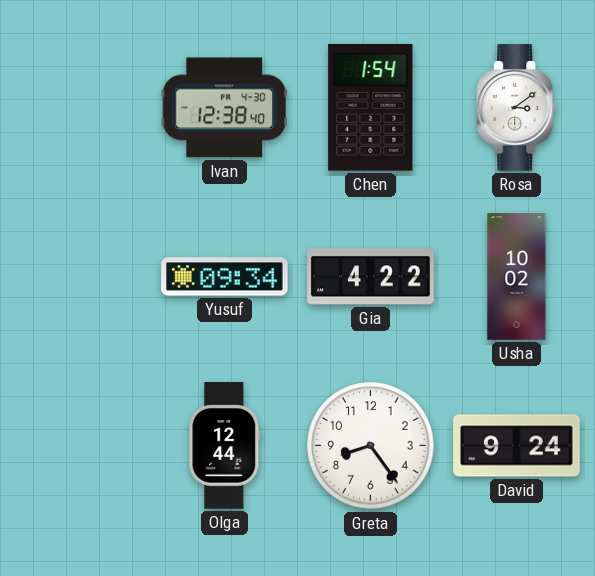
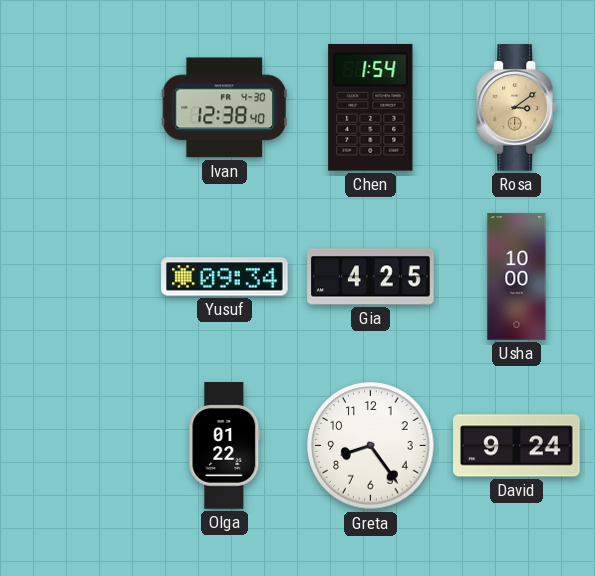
Rosa dial: white -> champagne
Gia: 4:22 -> 4:25
Usha: 10:02 -> 10:00
Olga: 12:44 -> 01:22
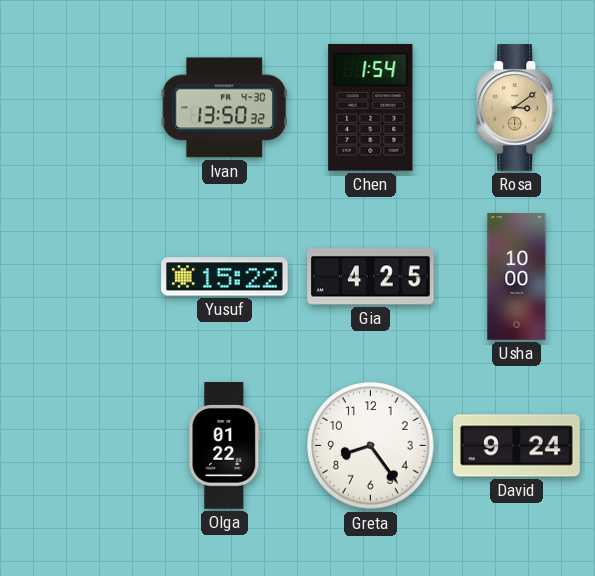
Ivan: 12:38 -> 13:50
Yusuf: 09:34 -> 15:22
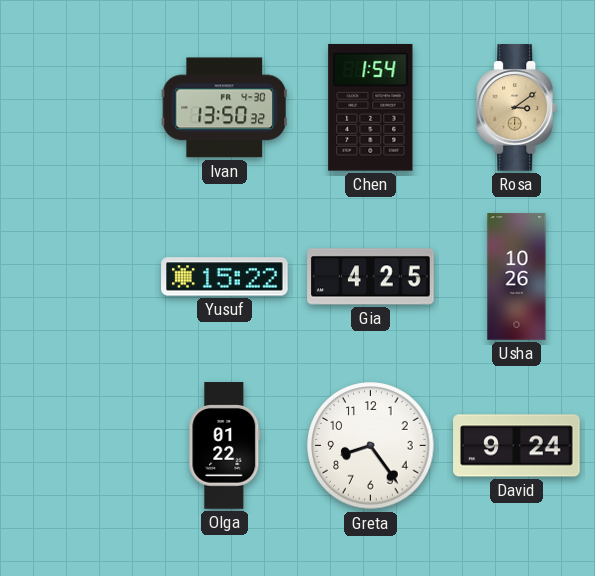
Usha: 10:00 -> 10:26
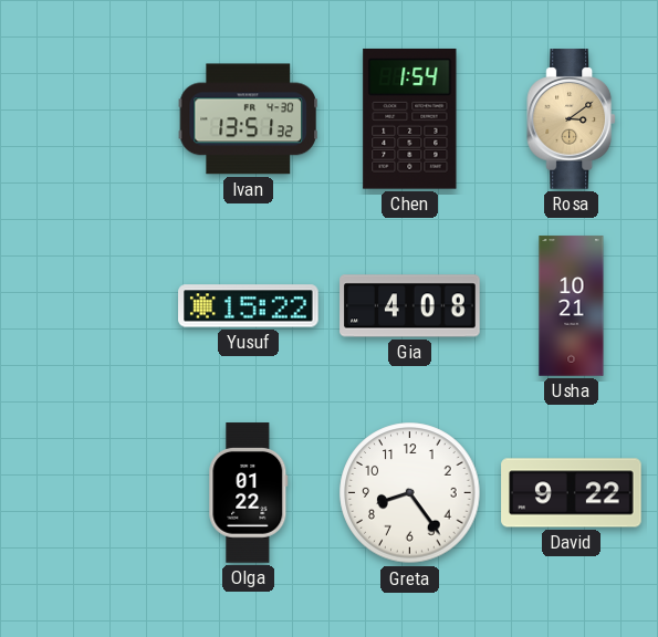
Ivan: 13:50 -> 13:51
Gia: 4:25 -> 4:08
Usha: 10:26 -> 10:21
David: 9:24 -> 9:22
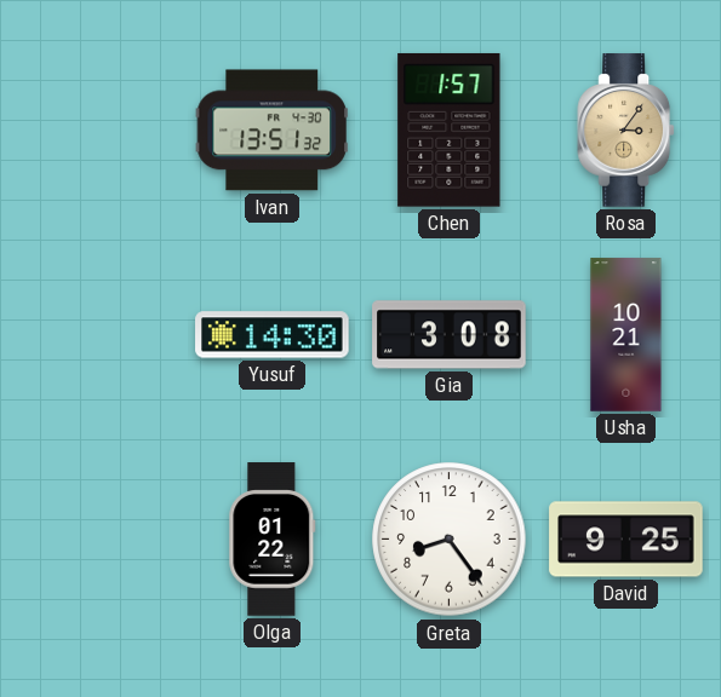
Chen: 1:54 -> 1:57
Rosa: 3:09 -> 3:06
Yusuf: 15:22 -> 14:30
Gia: 4:08 -> 3:08
David: 9:22 -> 9:25
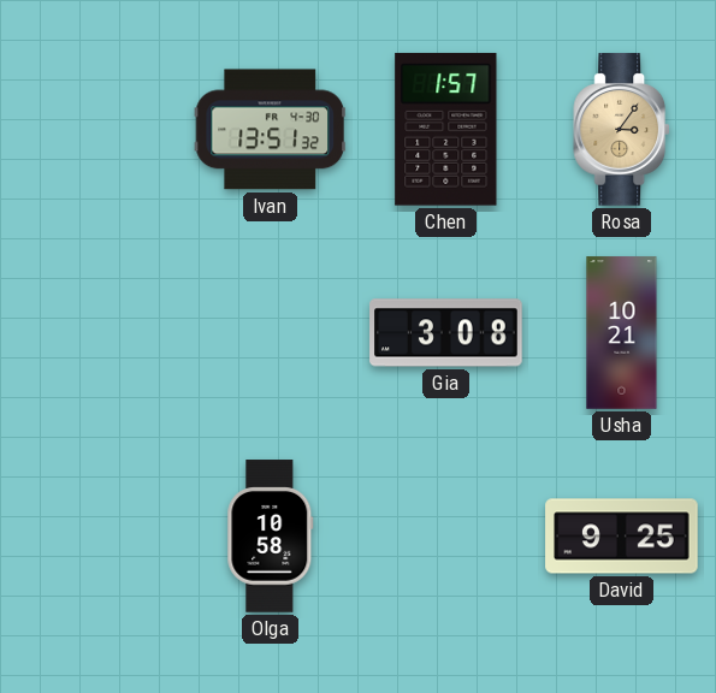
Yusuf: 14:30 -> none
Olga: 01:22 -> 10:58
Greta: 8:24 -> none
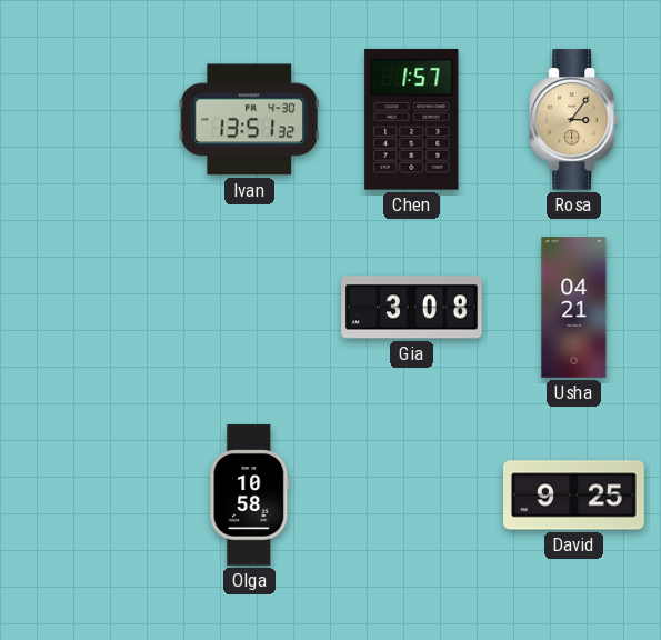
Usha: 10:21 -> 04:21
